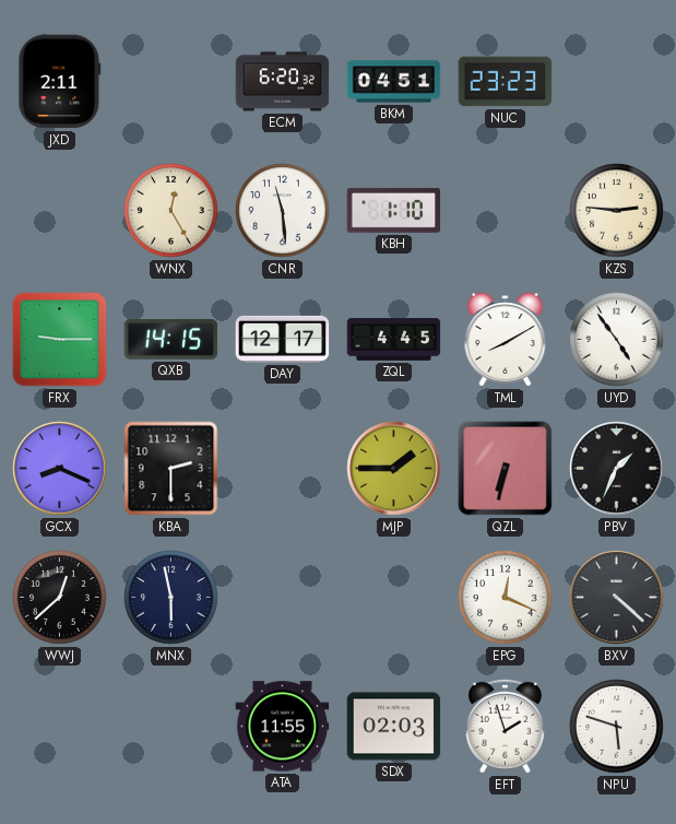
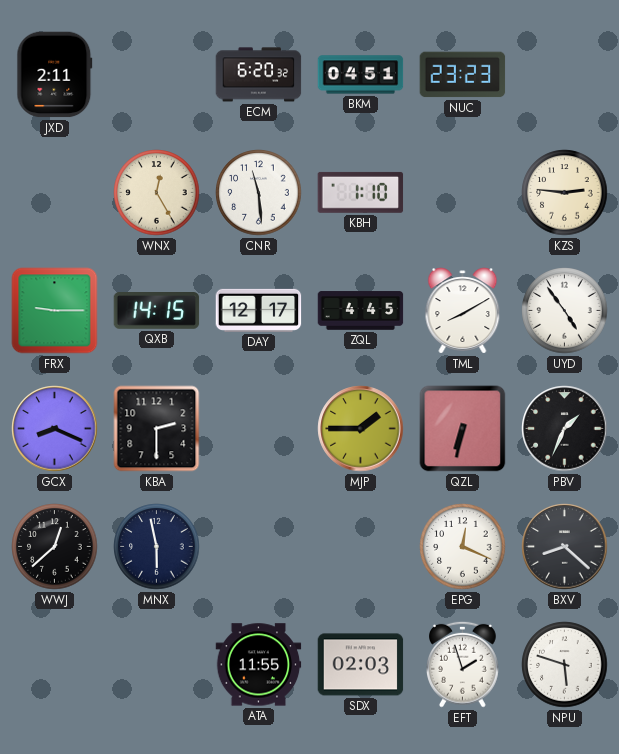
BXV: 4:22 -> 8:22
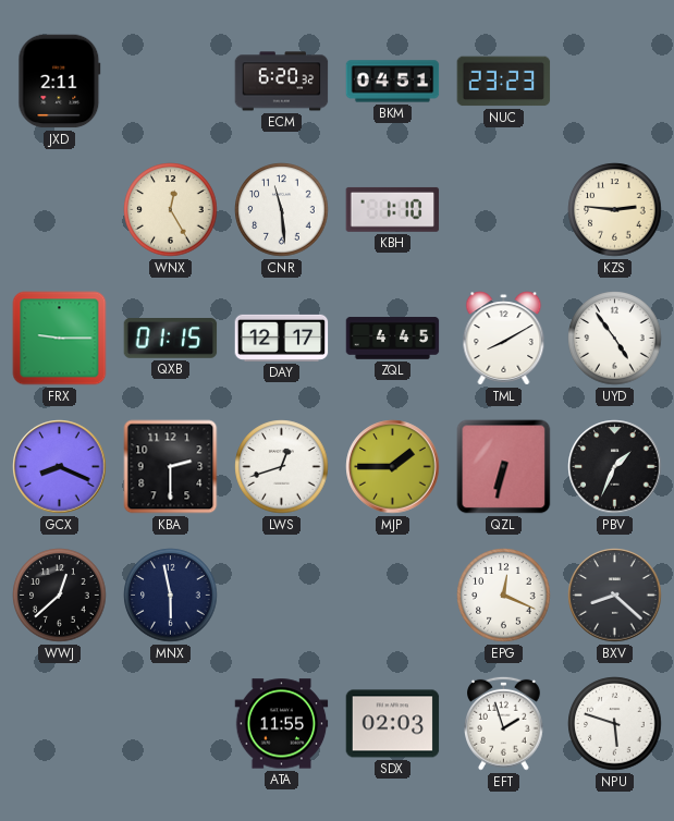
QXB: 14:15 -> 01:15
LWS: none -> 12:42
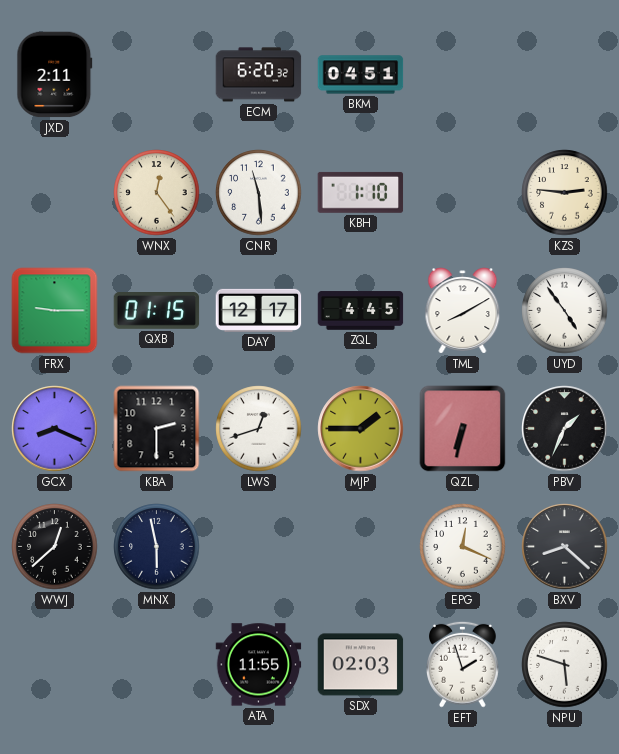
NUC: 23:23 -> none
WNX: 12:25 -> 12:24
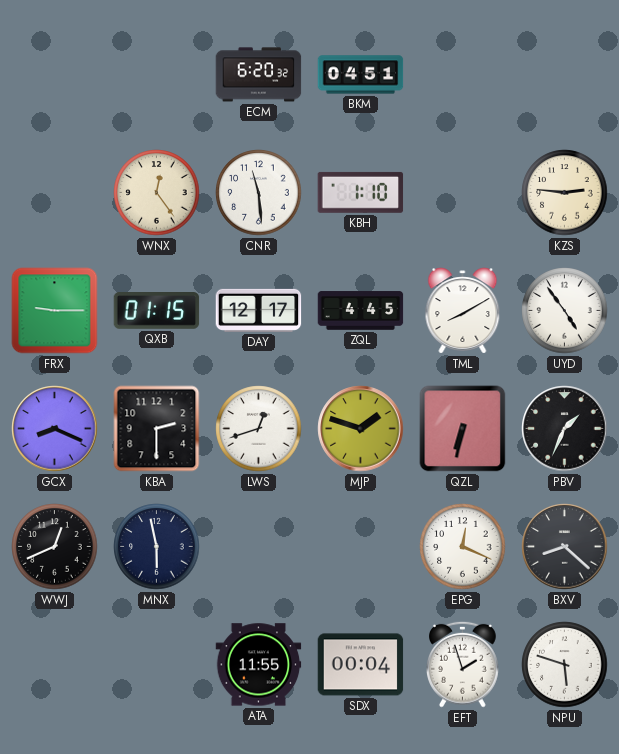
JXD: 2:11 -> none
MJP: 1:45 -> 1:48
WWJ: 12:38 -> 12:41
SDX: 02:03 -> 00:04
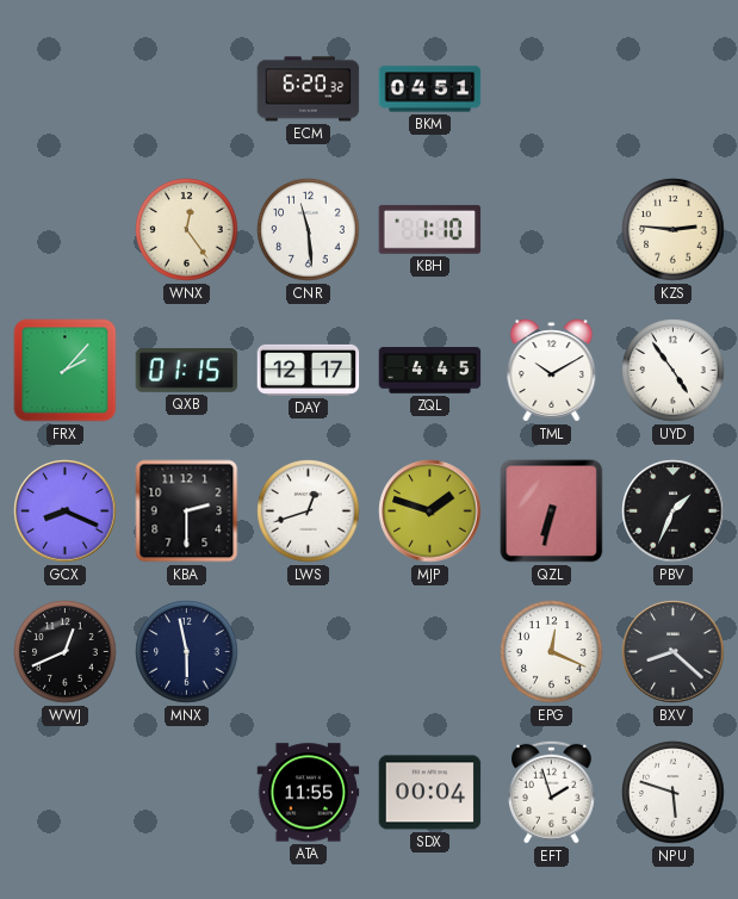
FRX: 9:15 -> 2:07
TML: 8:10 -> 10:10
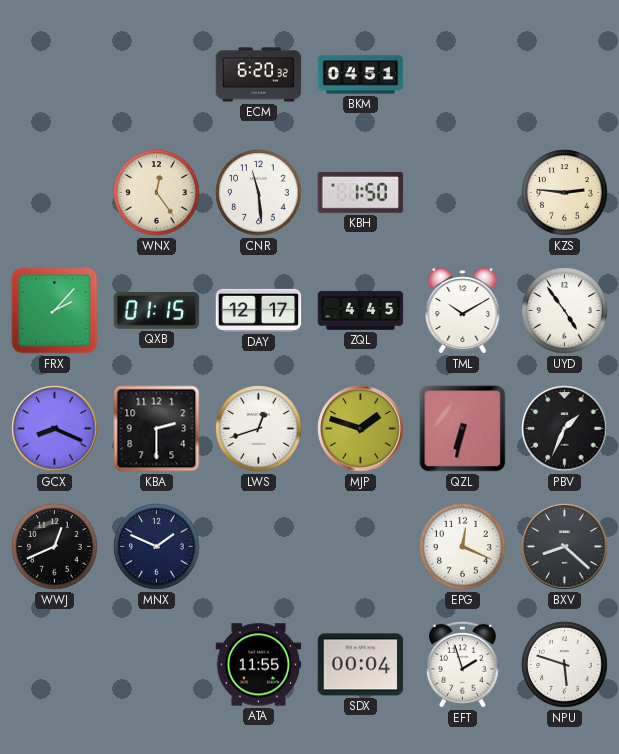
KBH: 1:10 -> 1:50
MNX: 5:58 -> 1:49
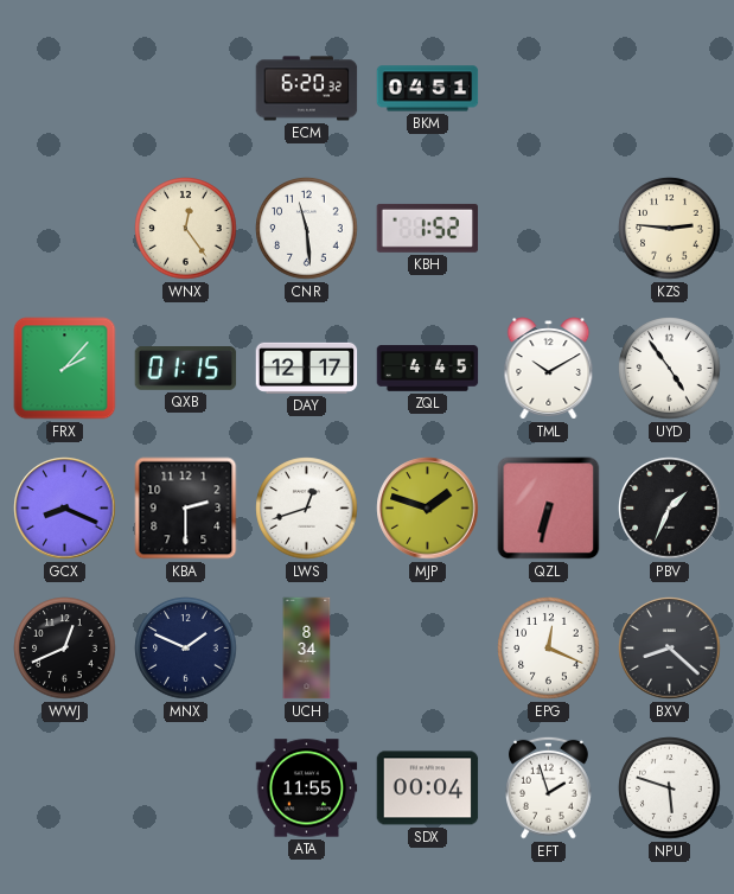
KBH: 1:50 -> 1:52
UCH: none -> 8:34
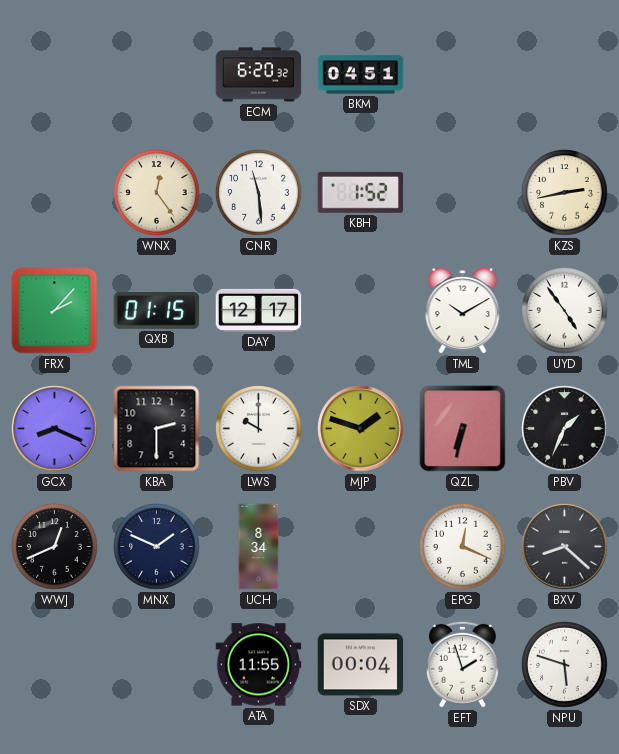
KZS: 2:46 -> 2:43
ZQL: 4:45 -> none
LWS: 12:42 -> 10:00
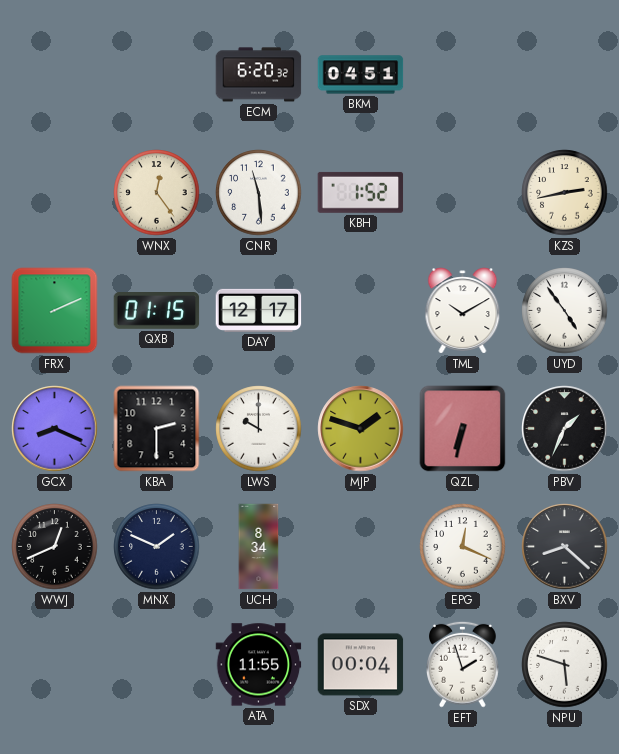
FRX: 2:07 -> 2:11
